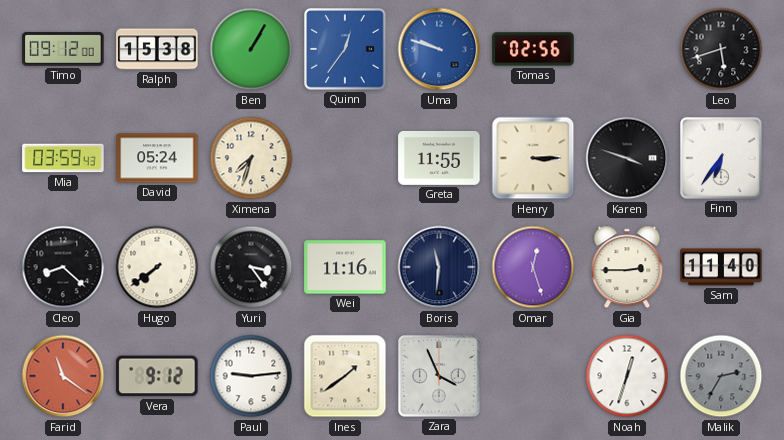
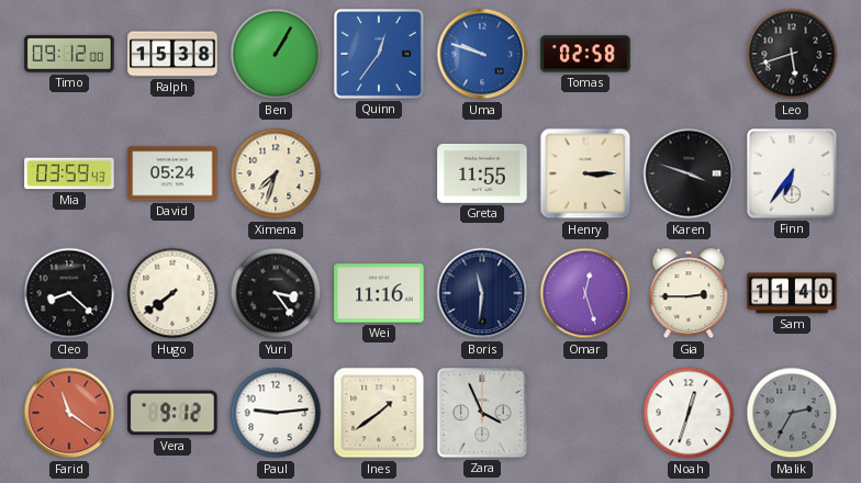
Tomas: 02:56 -> 02:58
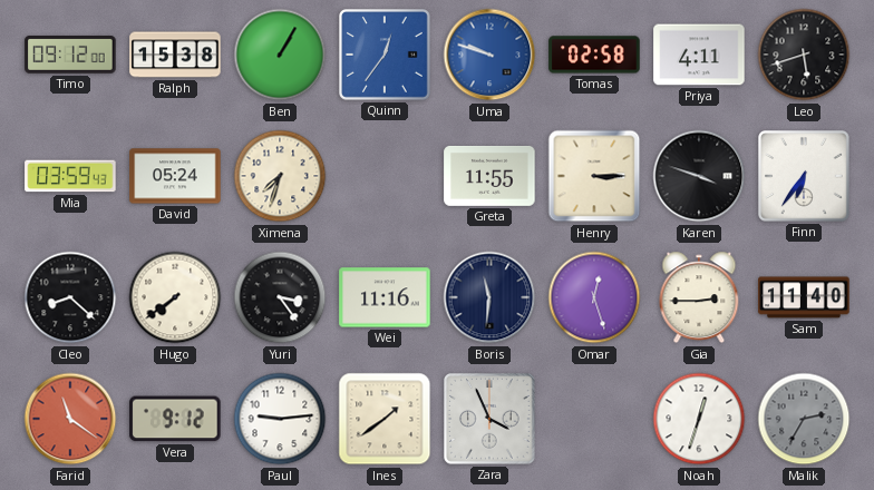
Priya: none -> 4:11
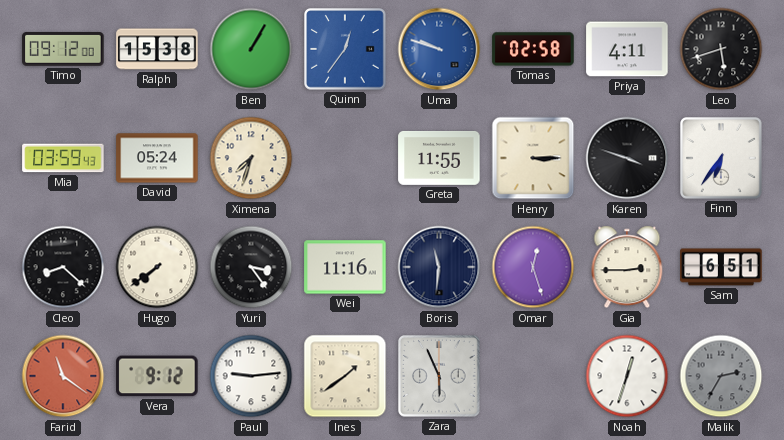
Sam: 11:40 -> 6:51
Zara: 3:56 -> 5:56
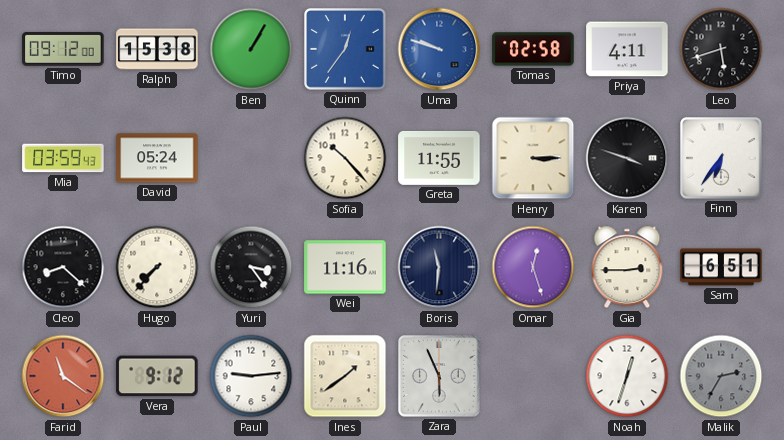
Ximena: 7:33 -> none
Sofia: none -> 10:23
Hugo: 7:39 -> 7:37
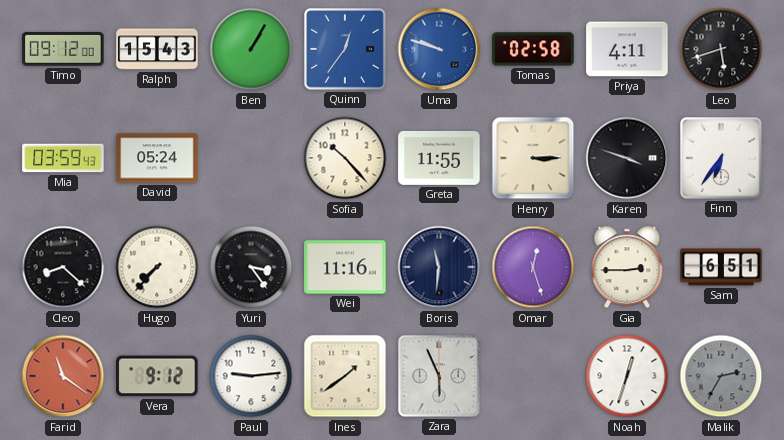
Ralph: 15:38 -> 15:43
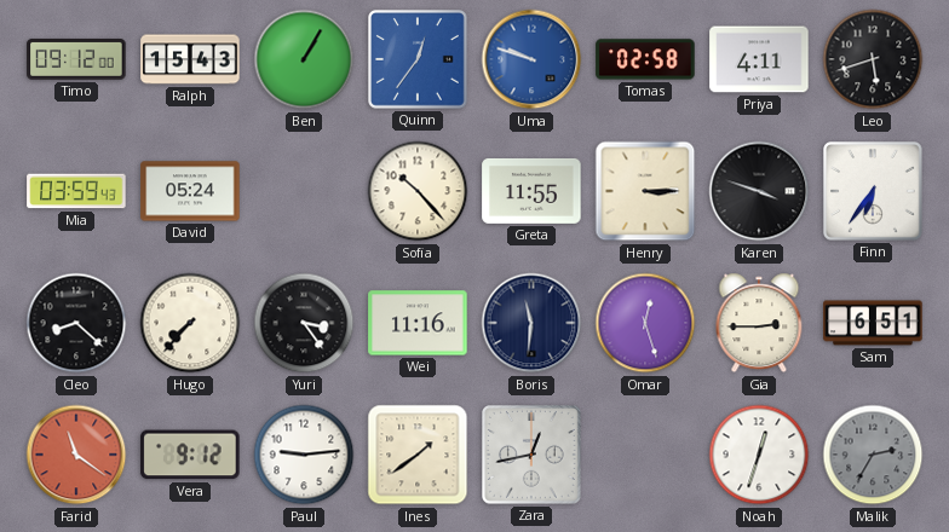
Zara: 5:56 -> 12:43
